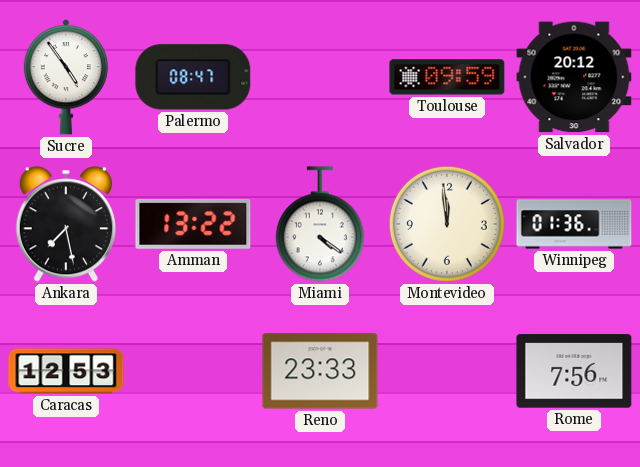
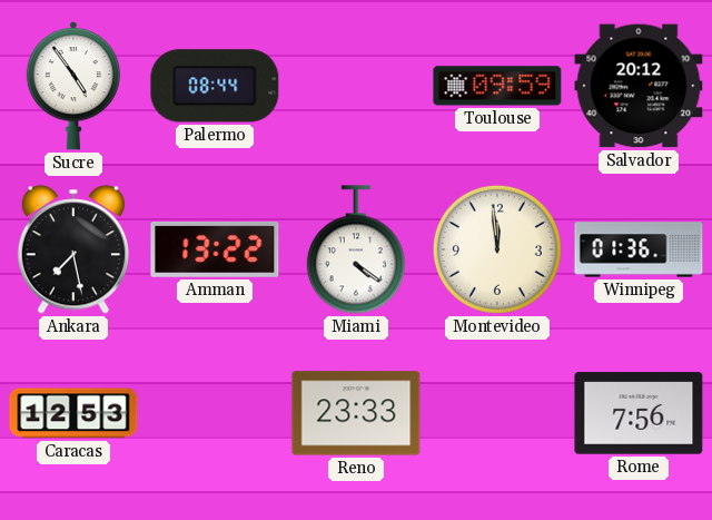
Palermo: 08:47 -> 08:44
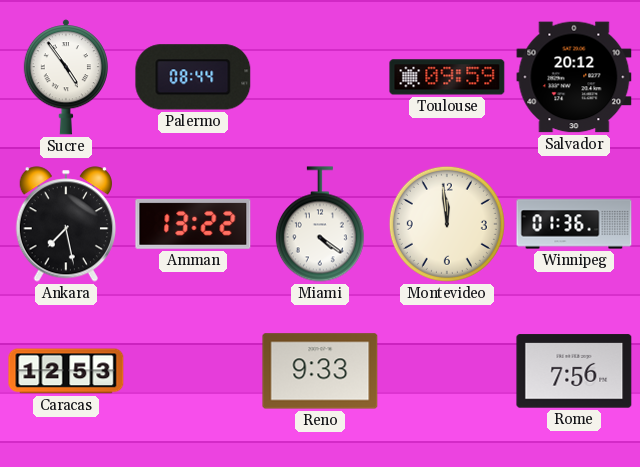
Reno: 23:33 -> 9:33
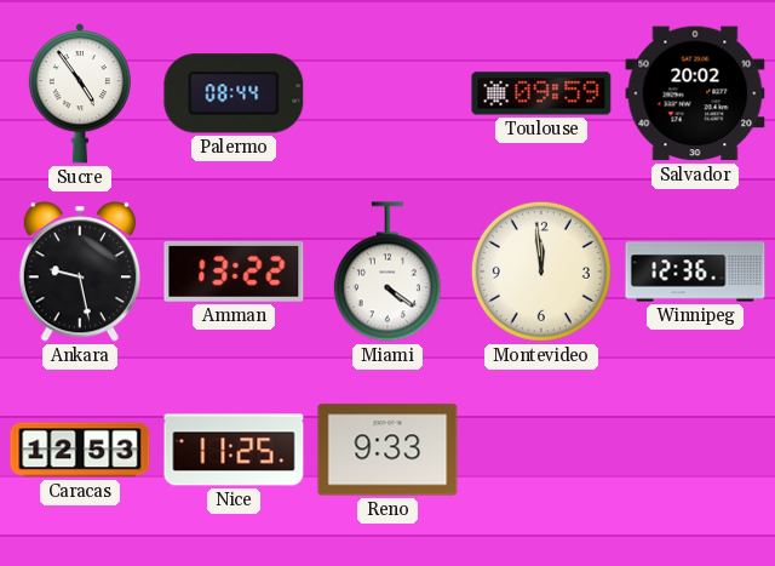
Salvador: 20:12 -> 20:02
Ankara: 7:28 -> 9:28
Winnipeg: 01:36 -> 12:36
Nice: none -> 11:25
Rome: 7:56 -> none
